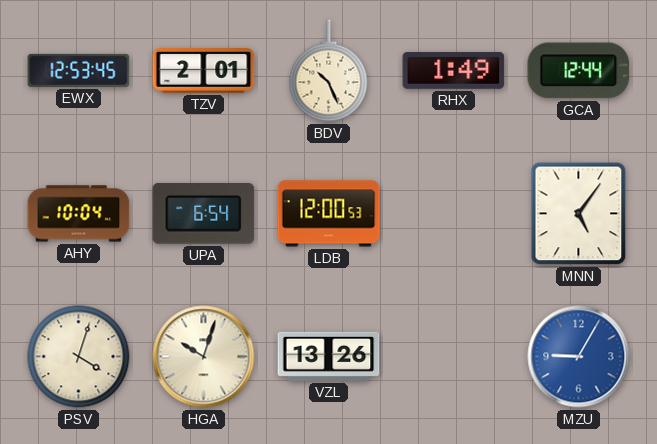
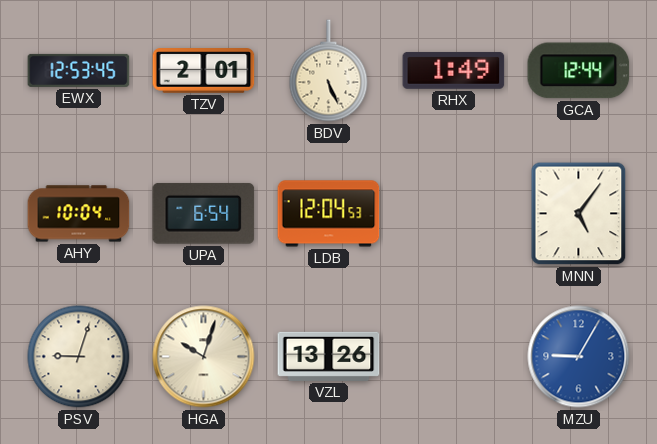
BDV: 10:26 -> 5:26
LDB: 12:00 -> 12:04
PSV: 4:03 -> 9:03
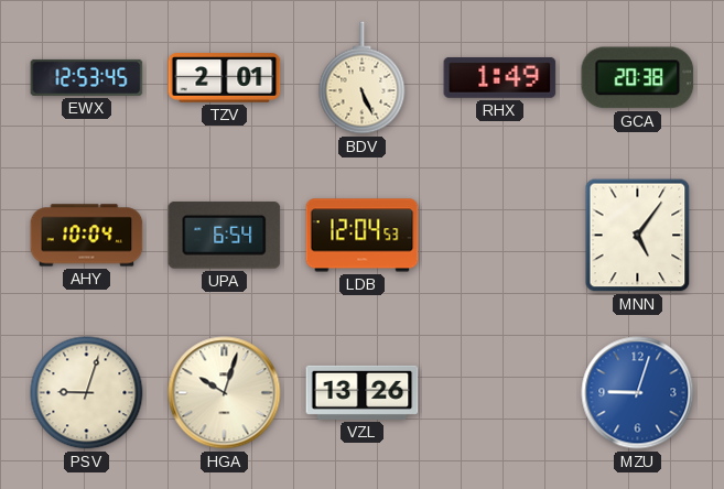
GCA: 12:44 -> 20:38
MZU: 9:05 -> 9:03
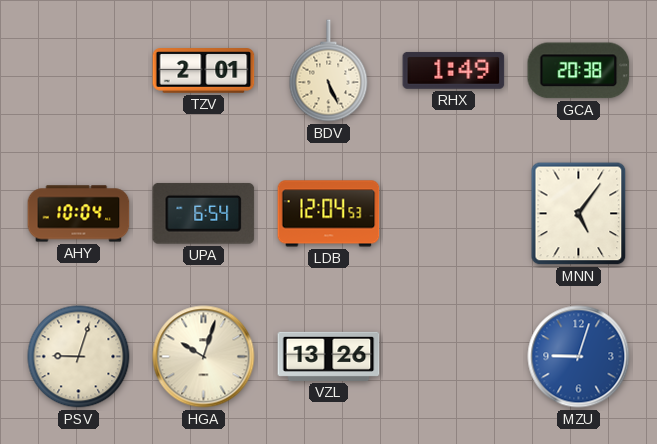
EWX: 12:53 -> none
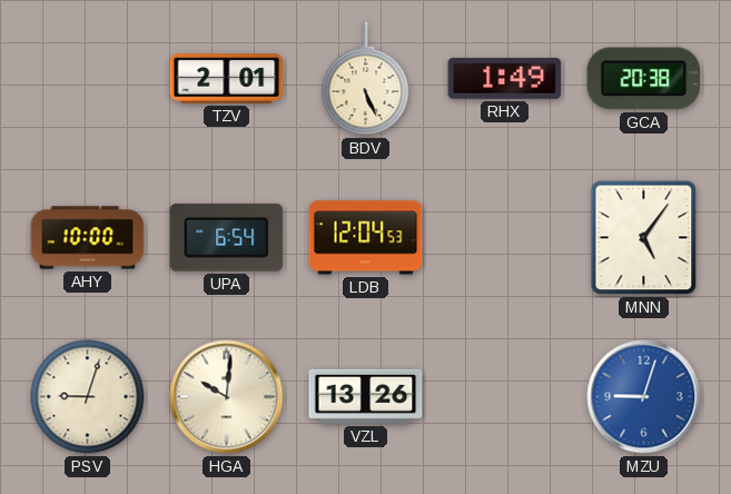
AHY: 10:04 -> 10:00
HGA: 10:03 -> 10:01
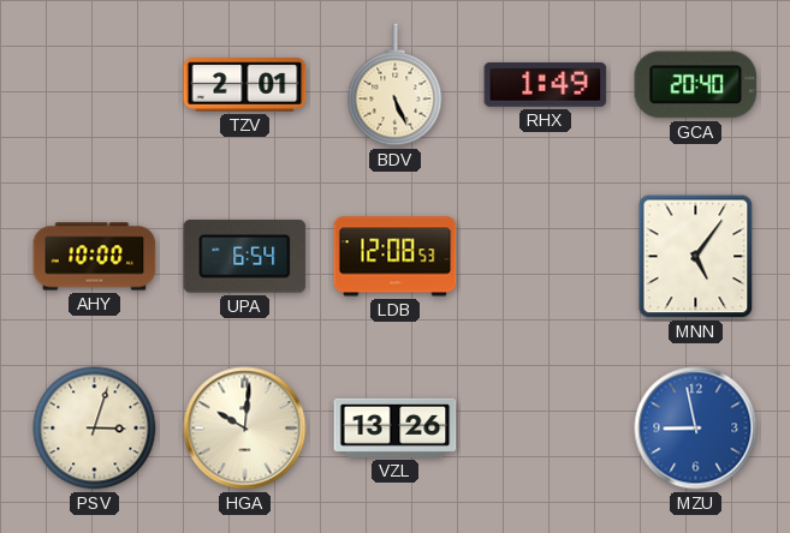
GCA: 20:38 -> 20:40
LDB: 12:04 -> 12:08
PSV: 9:03 -> 3:03
MZU: 9:03 -> 8:58
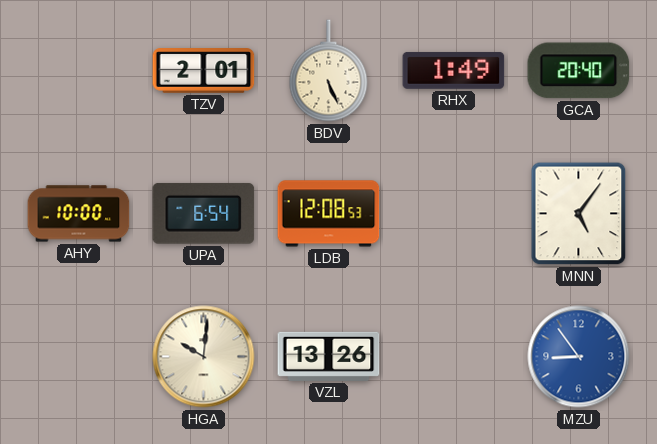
PSV: 3:03 -> none
MZU: 8:58 -> 8:54
